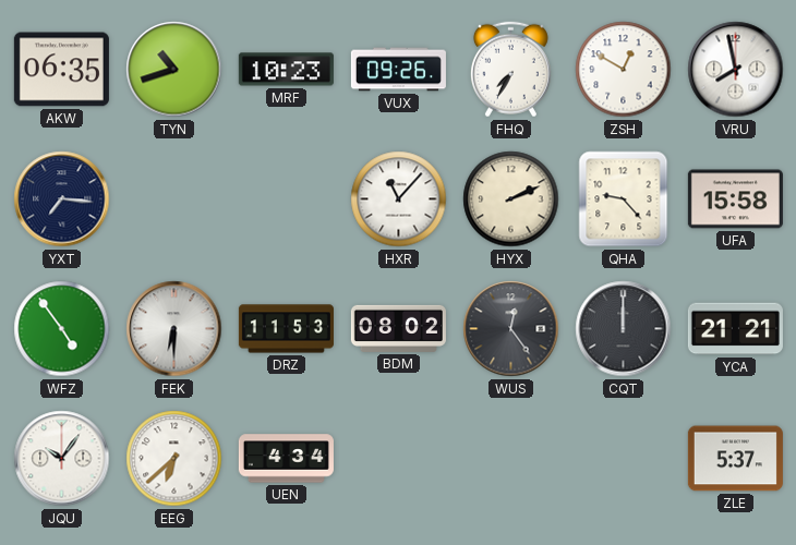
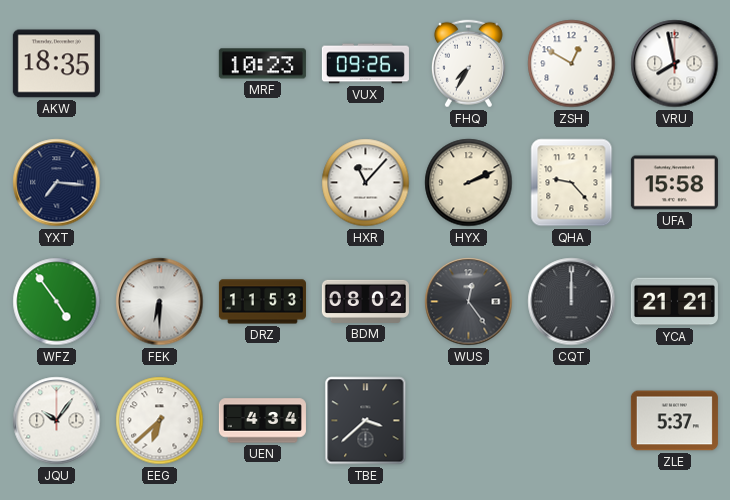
AKW: 06:35 -> 18:35
TYN: 10:42 -> none
TBE: none -> 3:38
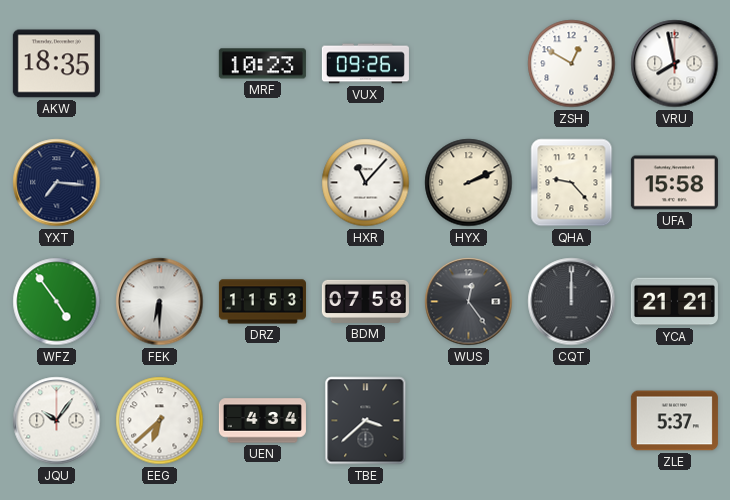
FHQ: 7:35 -> none
BDM: 08:02 -> 07:58
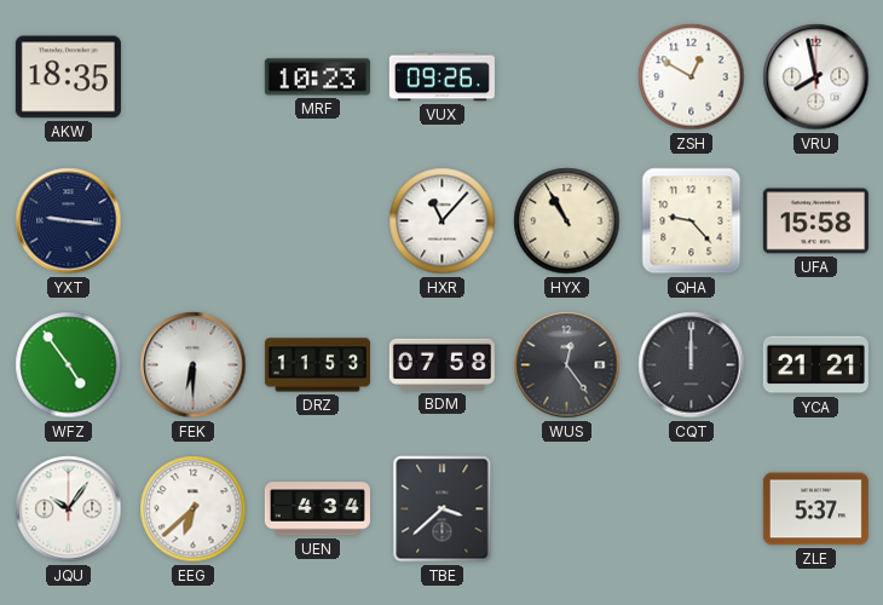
YXT: 7:16 -> 9:16
HYX: 2:11 -> 10:55
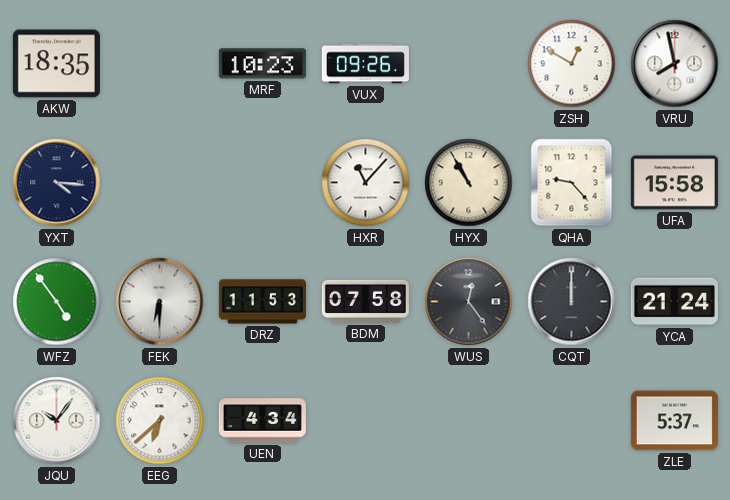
YXT: 9:16 -> 4:16
YCA: 21:21 -> 21:24
TBE: 3:38 -> none
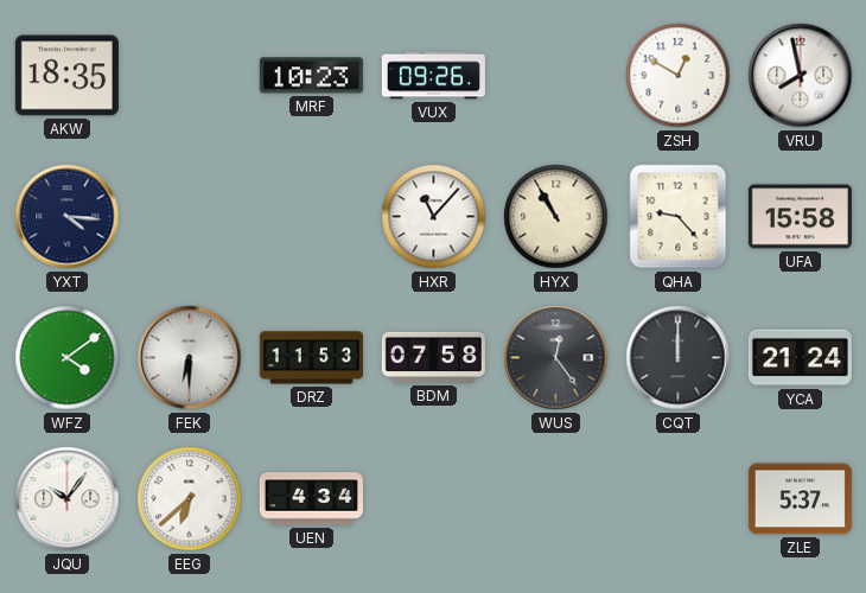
WFZ: 4:54 -> 4:09
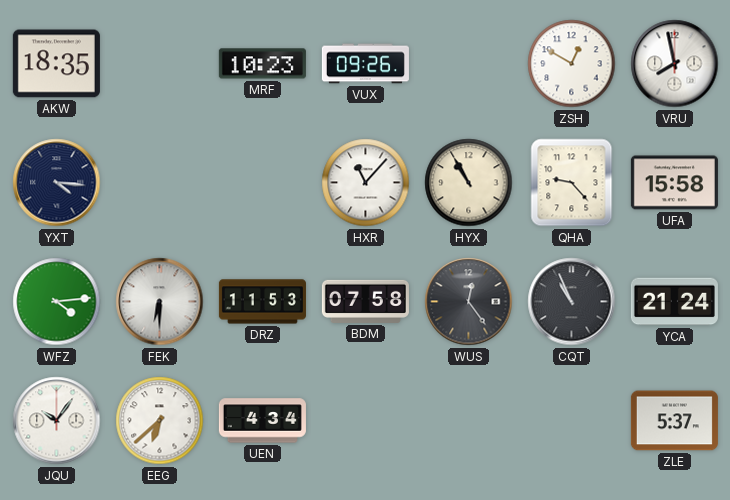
WFZ: 4:09 -> 4:14
CQT: 12:00 -> 10:56
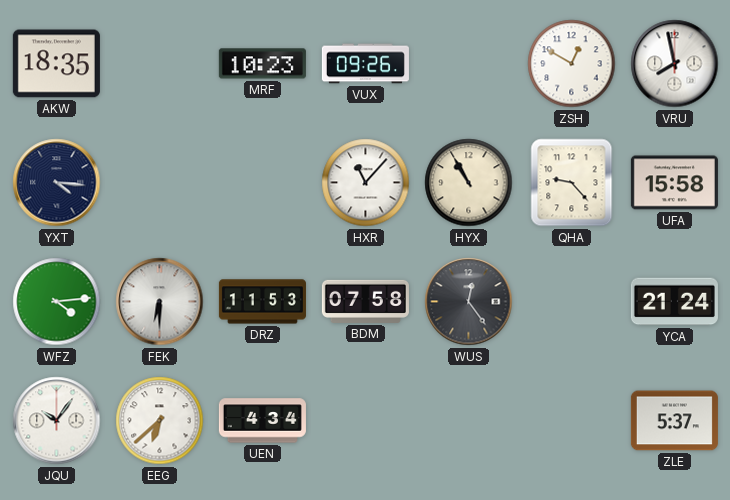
CQT: 10:56 -> none
